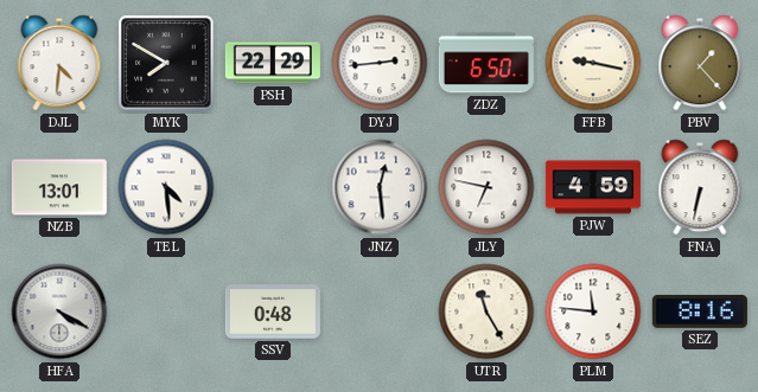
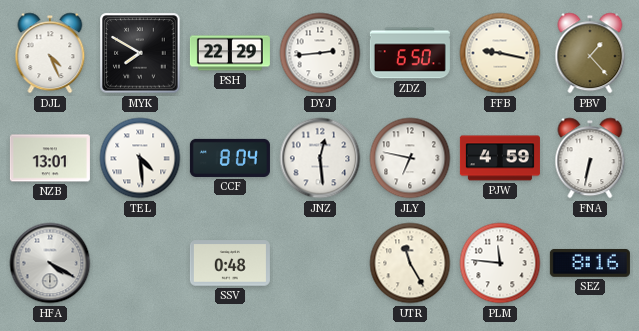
DJL: 4:31 -> 4:26
CCF: none -> 8:04
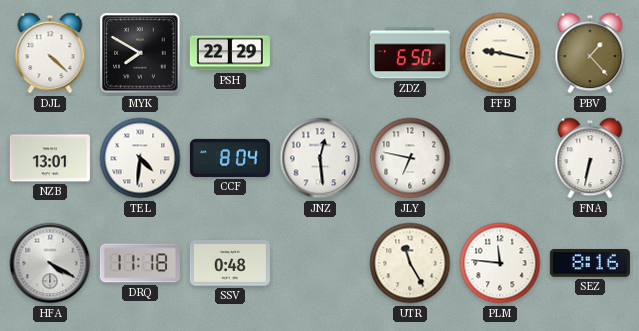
DJL: 4:26 -> 4:22
DYJ: 2:44 -> none
TEL: 4:29 -> 4:31
PJW: 4:59 -> none
DRQ: none -> 11:18
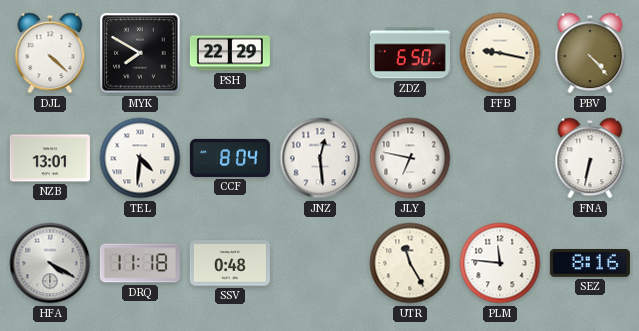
PBV: 1:23 -> 4:23
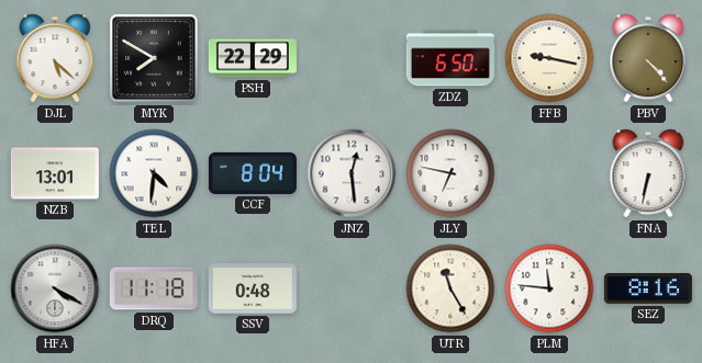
DJL: 4:22 -> 5:22
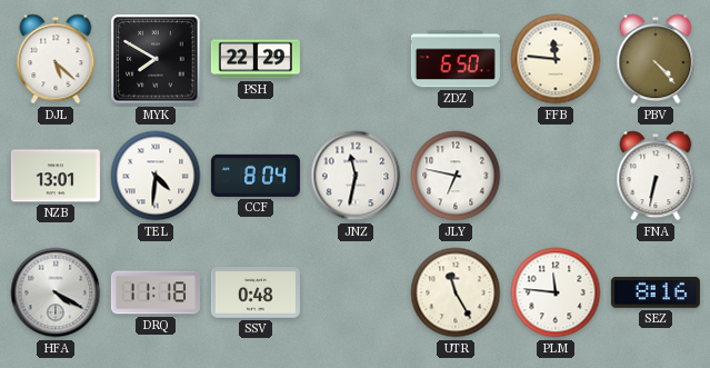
FFB: 9:17 -> 11:46
JNZ: 12:29 -> 11:32
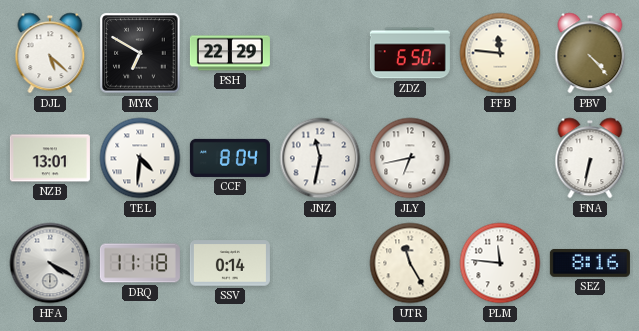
MYK: 7:50 -> 6:50
JLY: 6:47 -> 6:43
SSV: 0:48 -> 0:14
